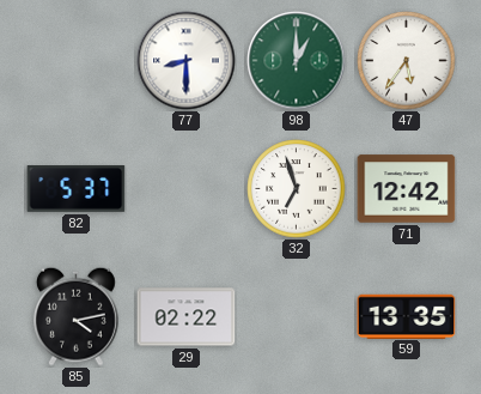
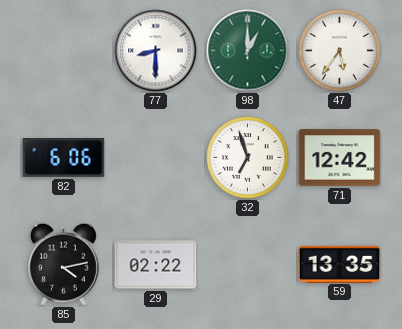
82: 5:37 -> 6:06
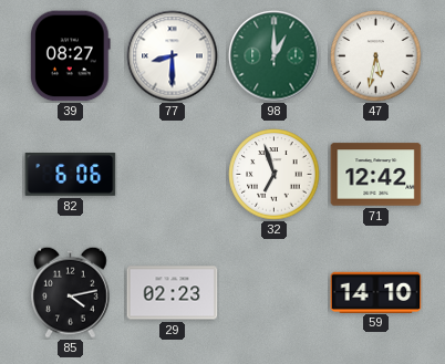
39: none -> 08:27
47: 5:36 -> 5:32
29: 02:22 -> 02:23
59: 13:35 -> 14:10
